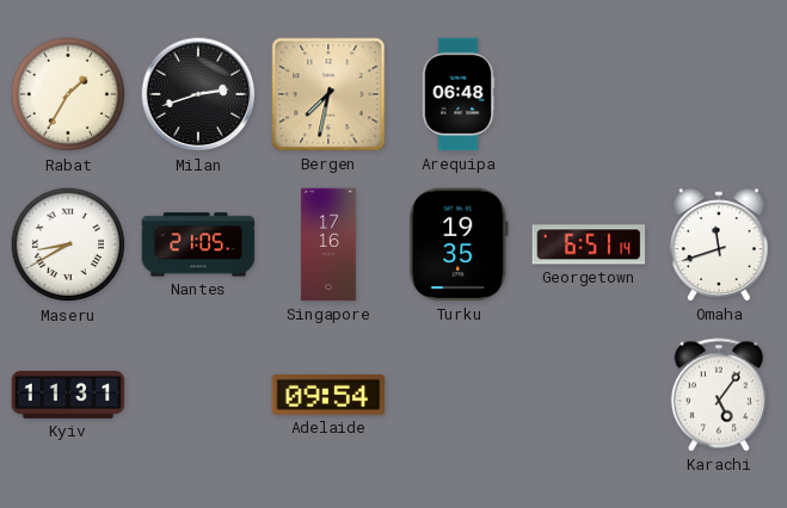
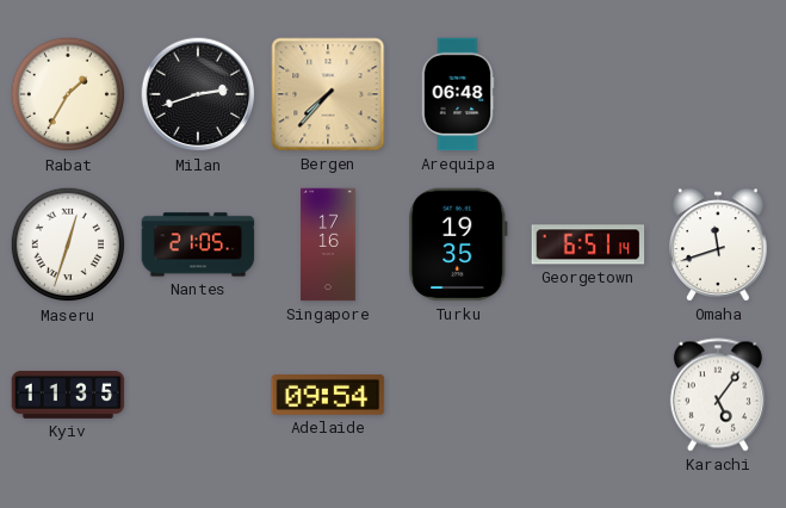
Bergen: 7:32 -> 7:37
Maseru: 8:40 -> 12:33
Kyiv: 11:31 -> 11:35
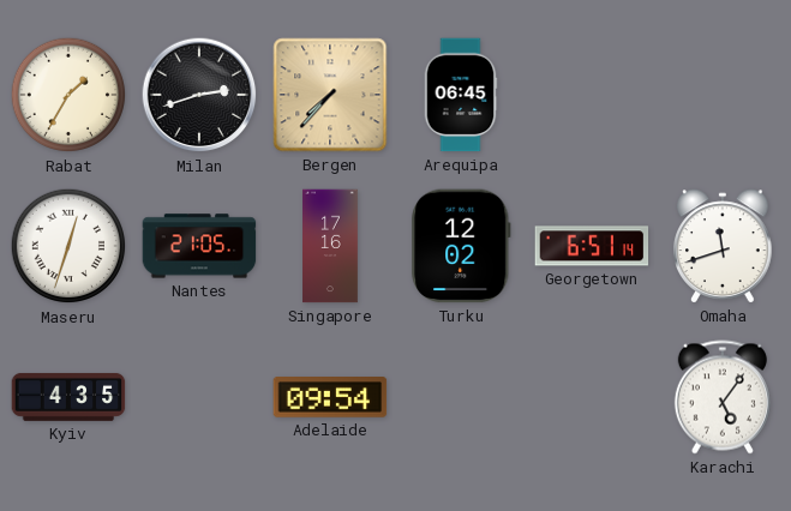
Arequipa: 06:48 -> 06:45
Turku: 19:35 -> 12:02
Kyiv: 11:35 -> 4:35
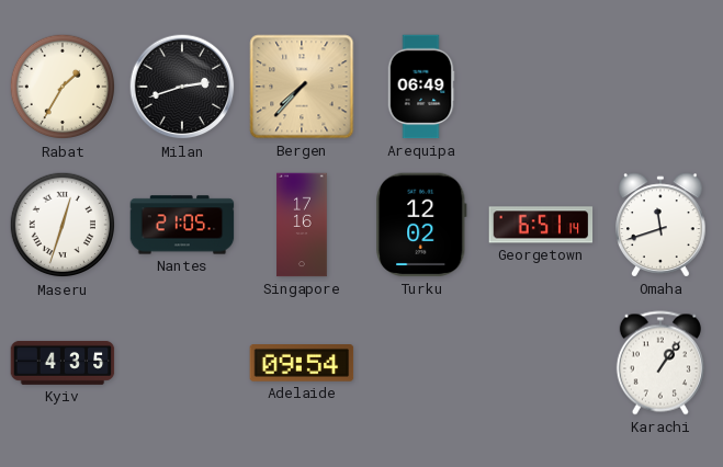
Arequipa: 06:45 -> 06:49
Karachi: 5:06 -> 1:06
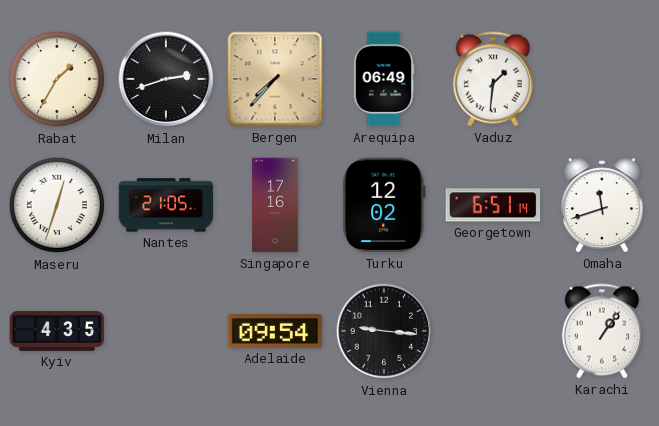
Vaduz: none -> 1:31
Vienna: none -> 9:16
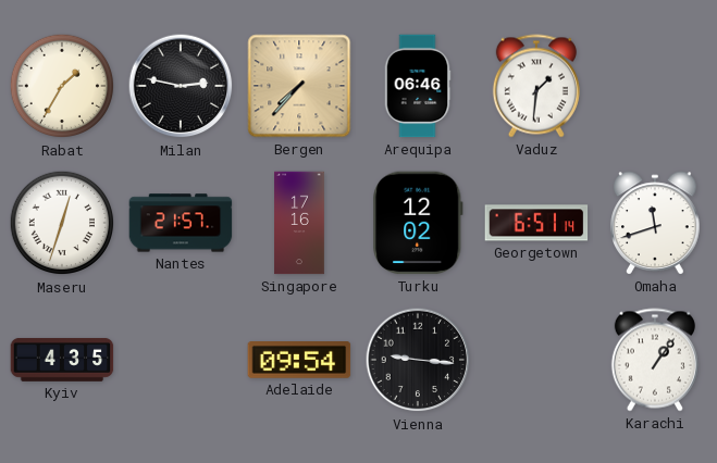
Milan: 2:42 -> 2:47
Arequipa: 06:49 -> 06:46
Nantes: 21:05 -> 21:57
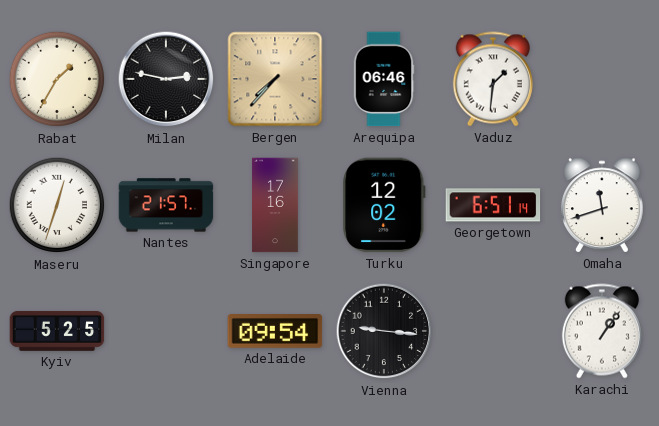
Kyiv: 4:35 -> 5:25
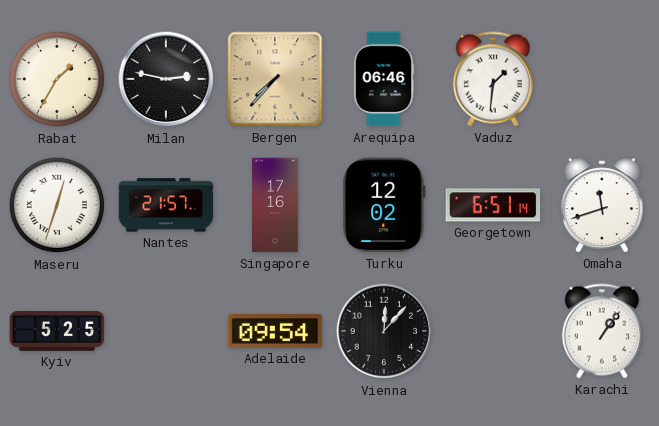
Vienna: 9:16 -> 12:07
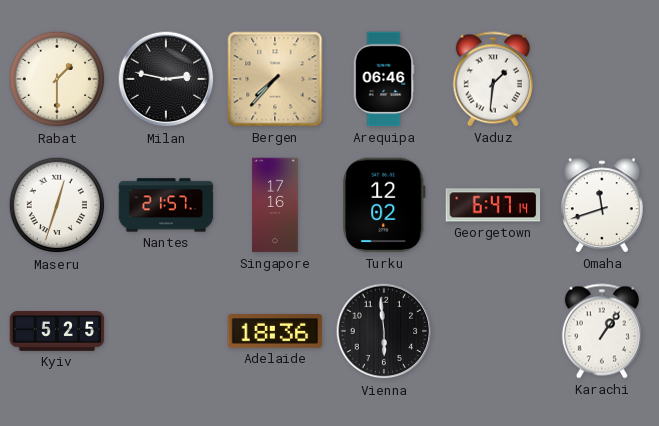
Rabat: 1:35 -> 1:30
Georgetown: 6:51 -> 6:47
Adelaide: 09:54 -> 18:36
Vienna: 12:07 -> 5:59
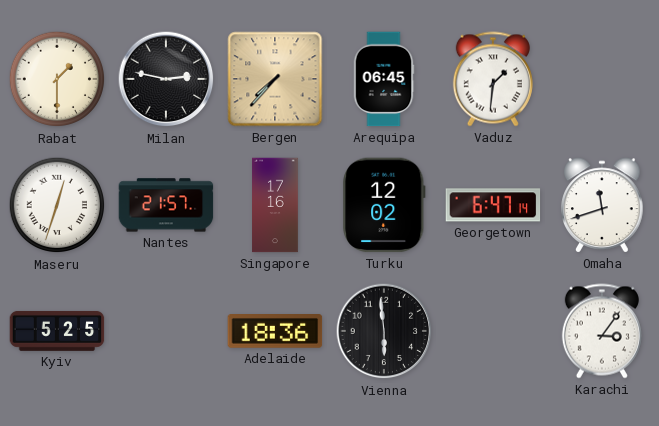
Arequipa: 06:46 -> 06:45
Karachi: 1:06 -> 3:06
